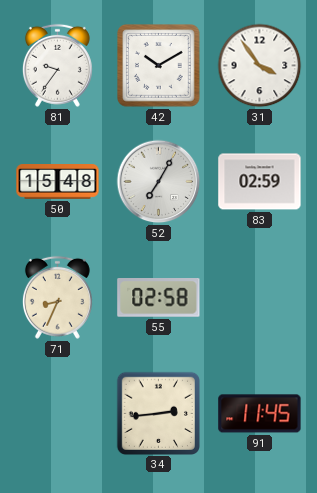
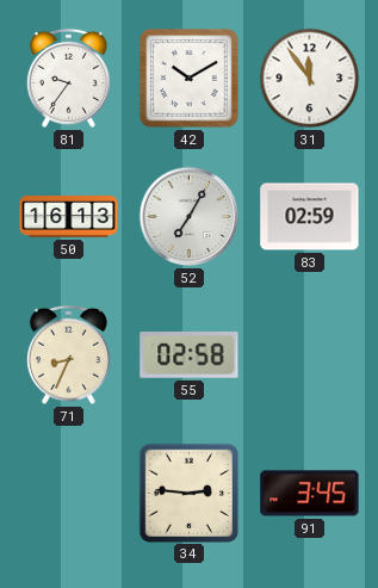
31: 3:54 -> 11:54
50: 15:48 -> 16:13
34: 2:44 -> 2:46
91: 11:45 -> 3:45
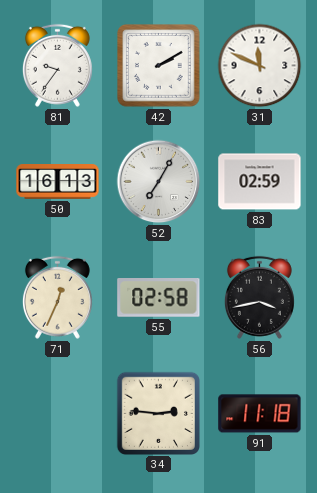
42: 10:10 -> 2:10
31: 11:54 -> 11:49
71: 8:34 -> 12:34
56: none -> 3:43
91: 3:45 -> 11:18
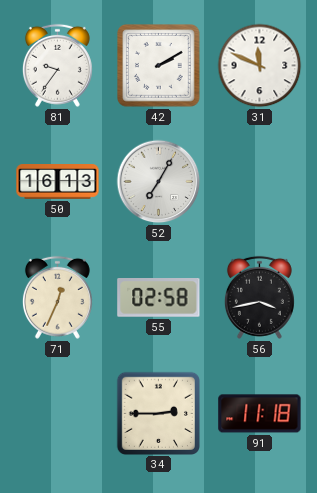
83: 02:59 -> none
34: 2:46 -> 2:45
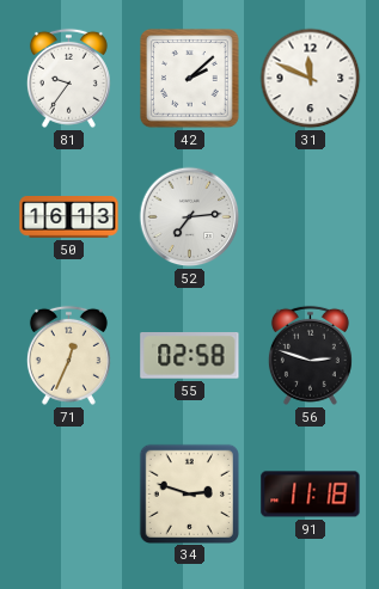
42: 2:10 -> 2:08
52: 7:05 -> 7:14
56: 3:43 -> 2:48
34: 2:45 -> 2:48
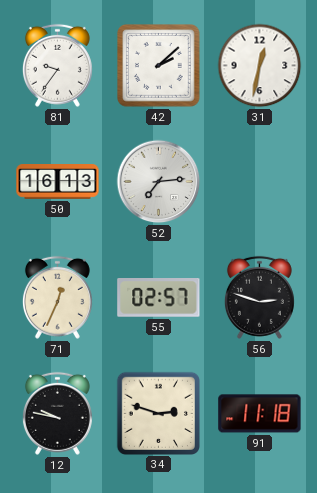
31: 11:49 -> 12:32
55: 02:58 -> 02:57
12: none -> 9:47
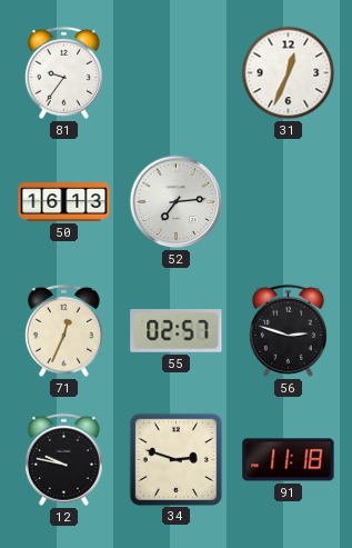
42: 2:08 -> none
31: 12:32 -> 12:34
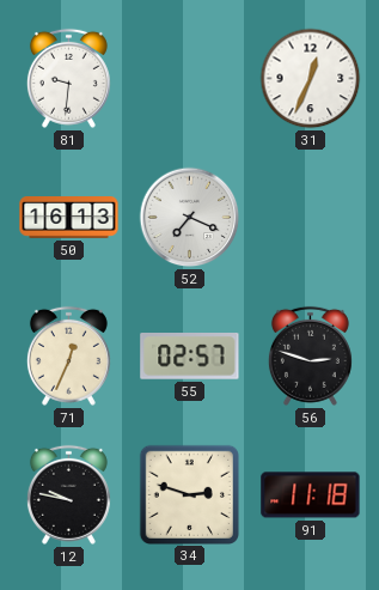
81: 9:36 -> 9:31
52: 7:14 -> 7:19
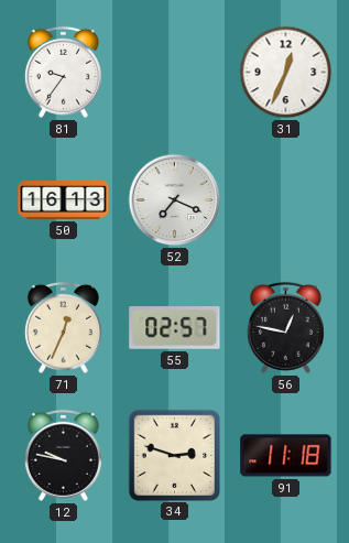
81: 9:31 -> 9:36
56: 2:48 -> 12:47
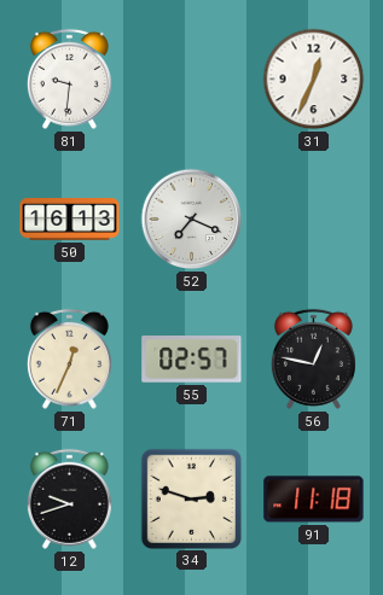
81: 9:36 -> 9:31
12: 9:47 -> 9:42
